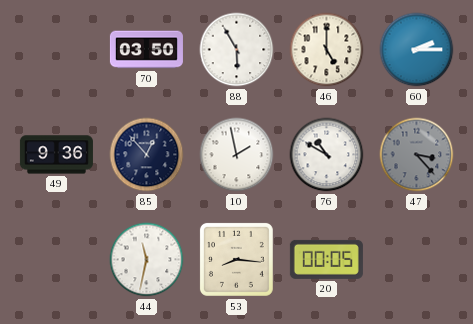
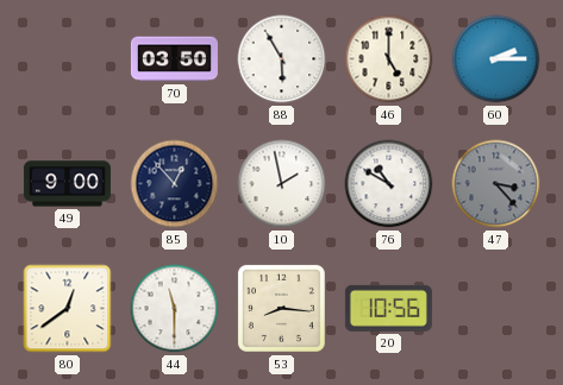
49: 9:36 -> 9:00
80: none -> 12:39
44: 11:32 -> 11:30
20: 00:05 -> 10:56
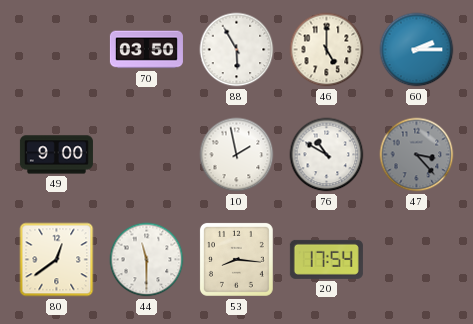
85: 12:53 -> none
20: 10:56 -> 17:54
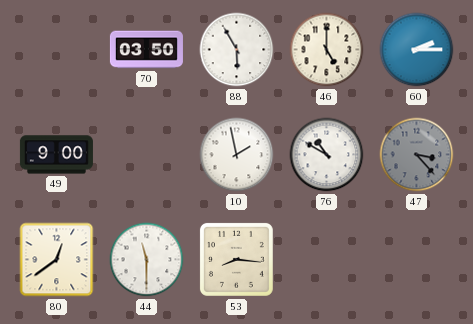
20: 17:54 -> none
